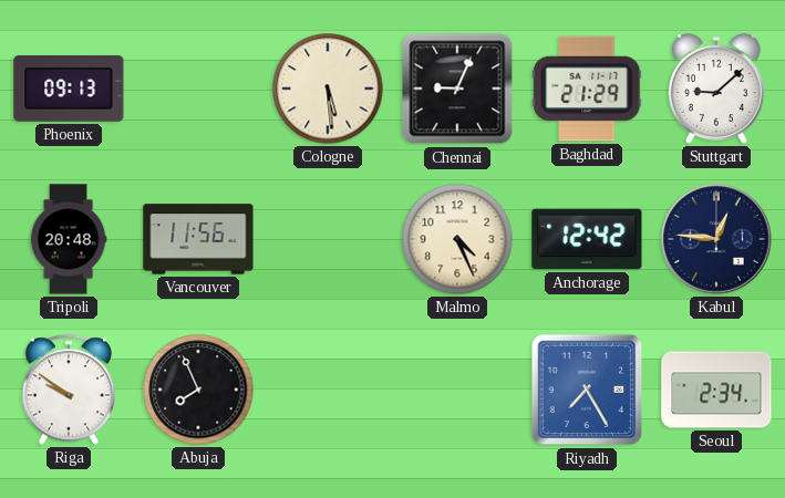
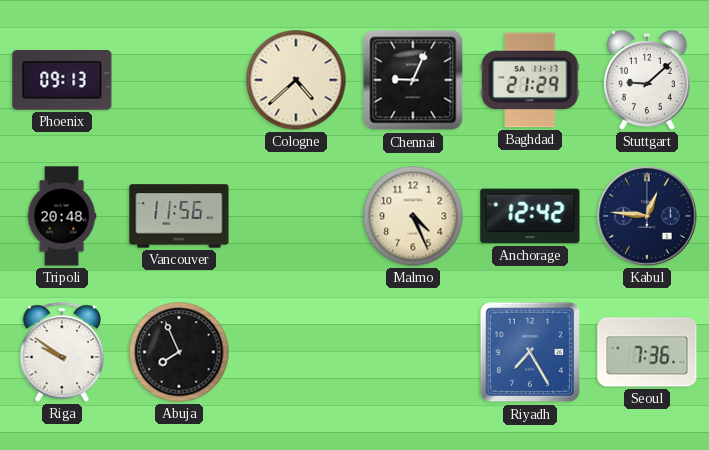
Cologne: 5:29 -> 4:38
Seoul: 2:34 -> 7:36
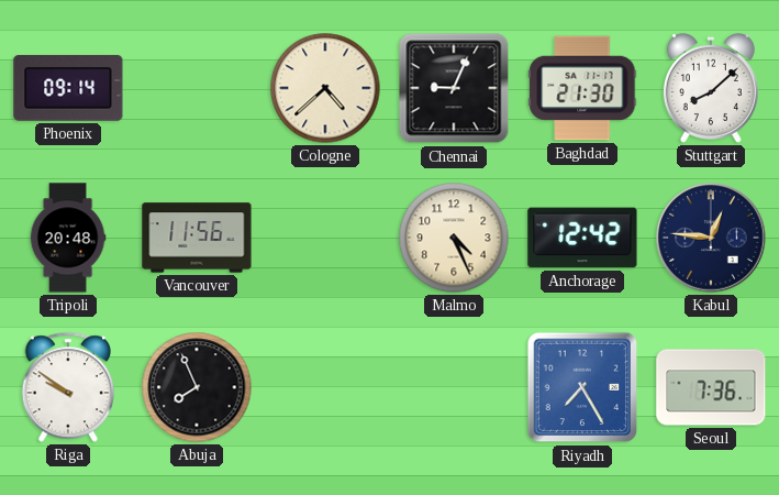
Phoenix: 09:13 -> 09:14
Baghdad: 21:29 -> 21:30
Stuttgart: 9:08 -> 8:08
